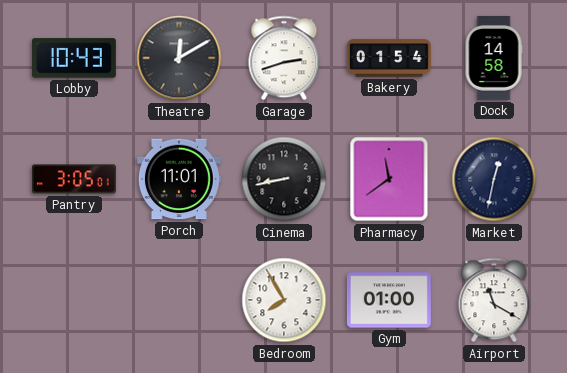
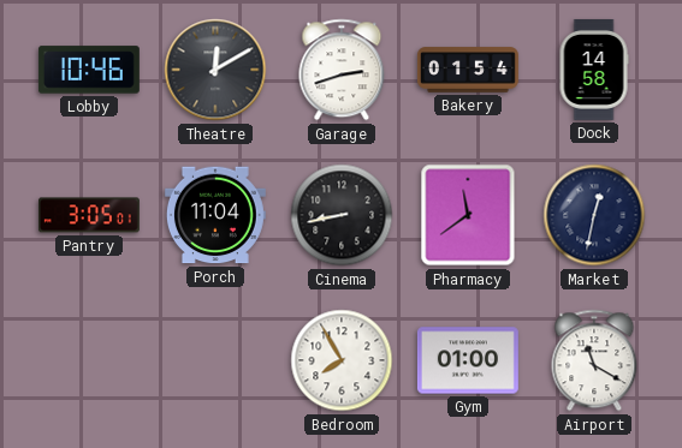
Lobby: 10:43 -> 10:46
Porch: 11:01 -> 11:04
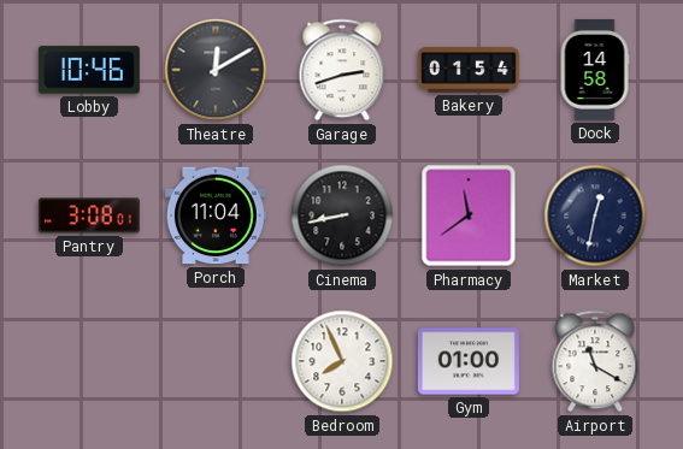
Pantry: 3:05 -> 3:08
Bedroom: 7:55 -> 7:56
